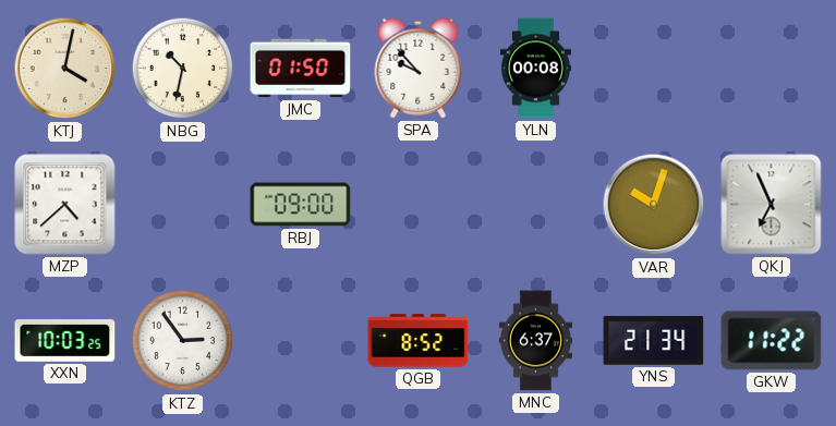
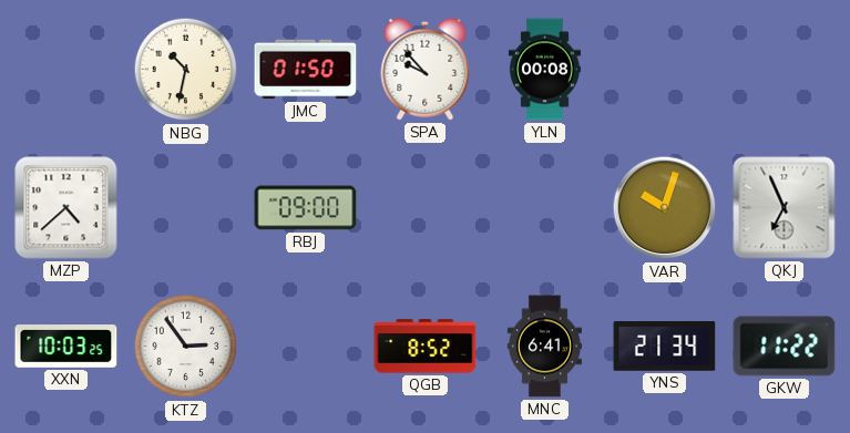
KTJ: 4:02 -> none
MNC: 6:37 -> 6:41
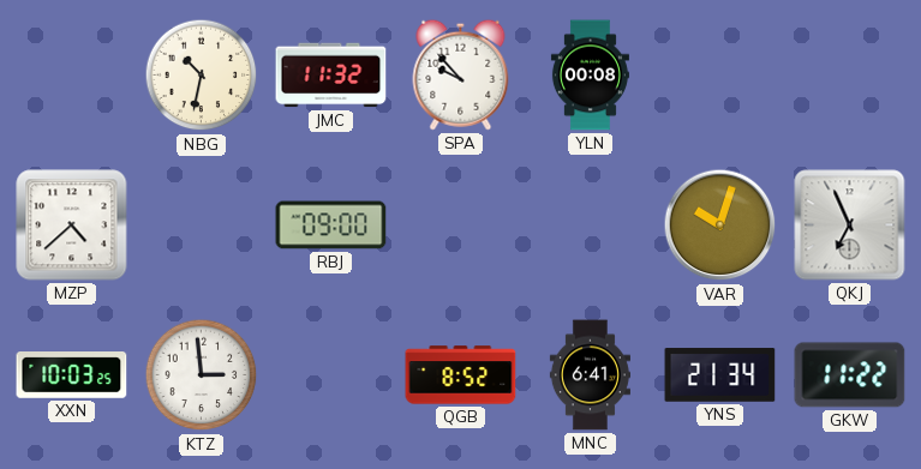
JMC: 01:50 -> 11:32
KTZ: 2:54 -> 2:59
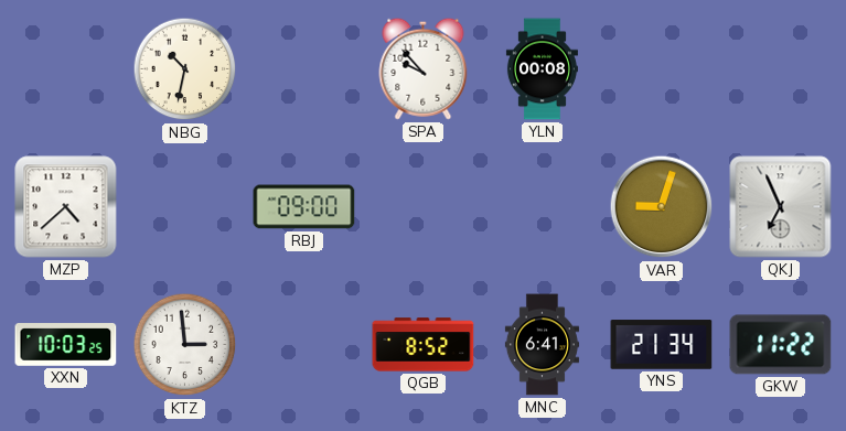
JMC: 11:32 -> none
VAR: 10:03 -> 9:03
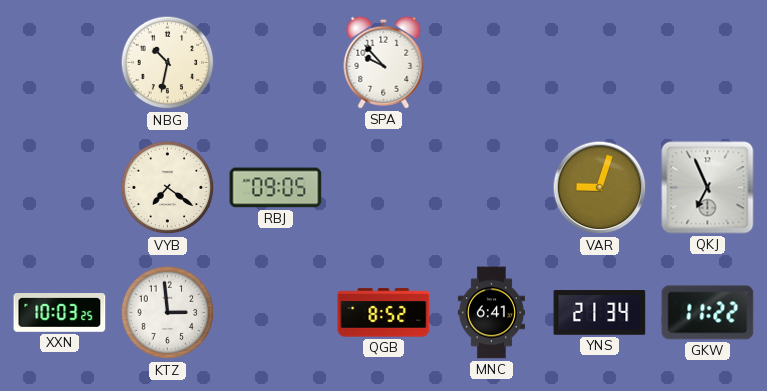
YLN: 00:08 -> none
MZP: 4:38 -> none
VYB: none -> 7:21
RBJ: 09:00 -> 09:05
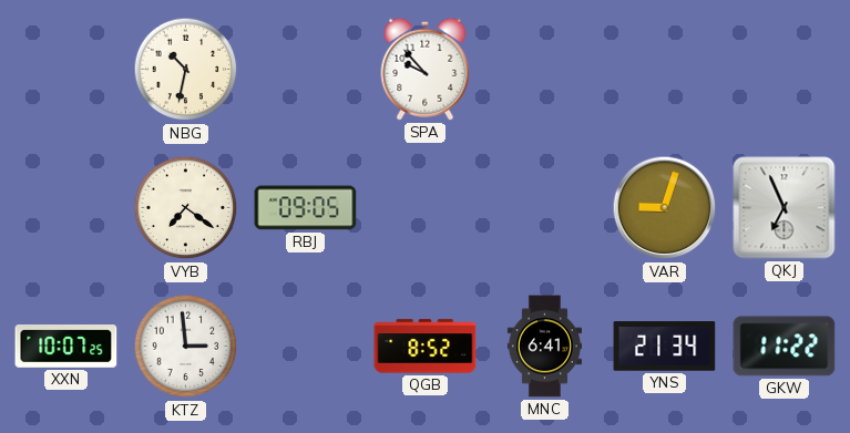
XXN: 10:03 -> 10:07
